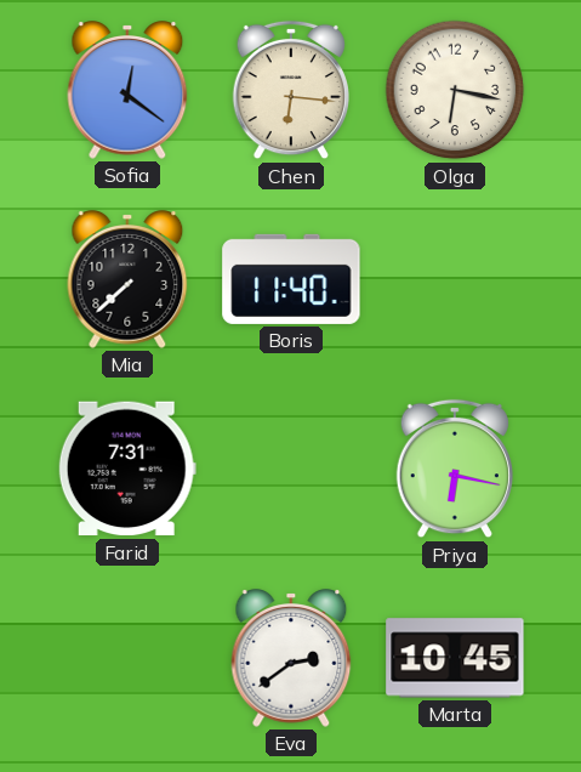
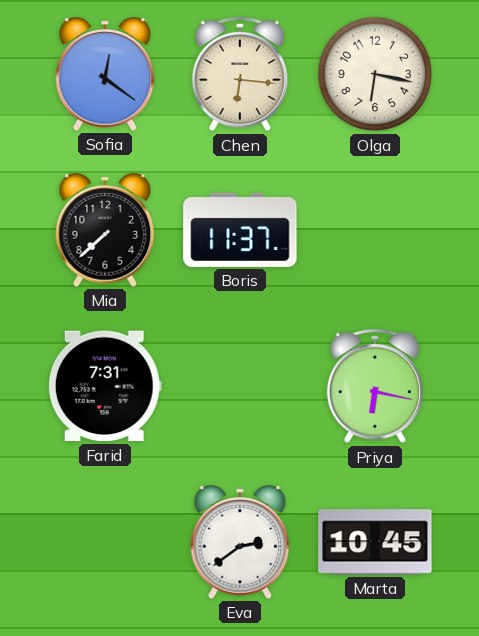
Boris: 11:40 -> 11:37
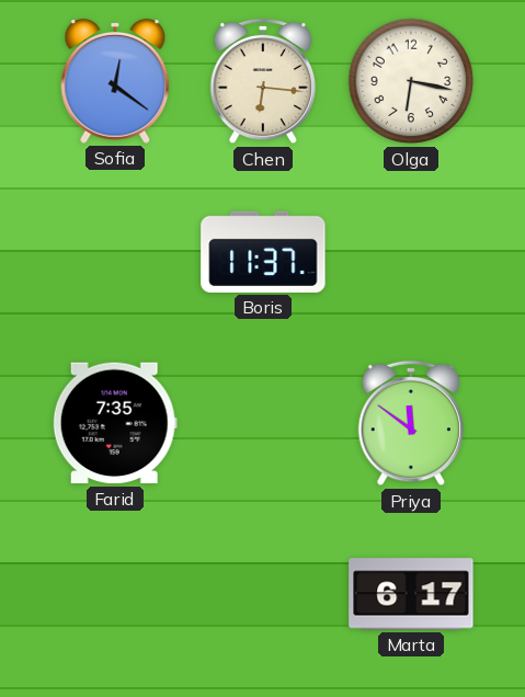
Mia: 7:38 -> none
Farid: 7:31 -> 7:35
Priya: 6:17 -> 11:51
Eva: 2:39 -> none
Marta: 10:45 -> 6:17
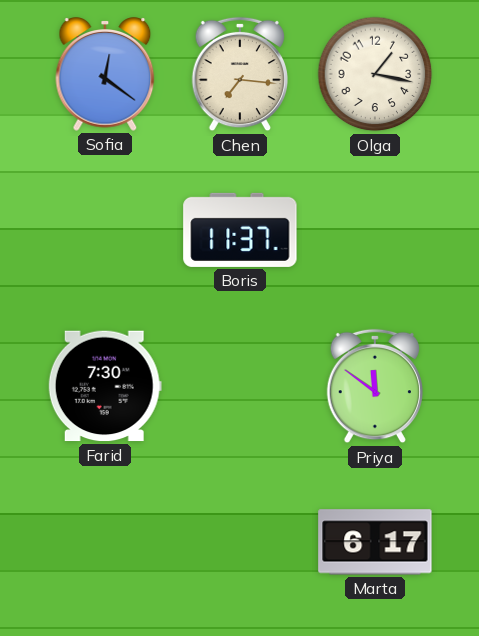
Chen: 6:16 -> 7:16
Olga: 6:17 -> 1:17
Farid: 7:35 -> 7:30
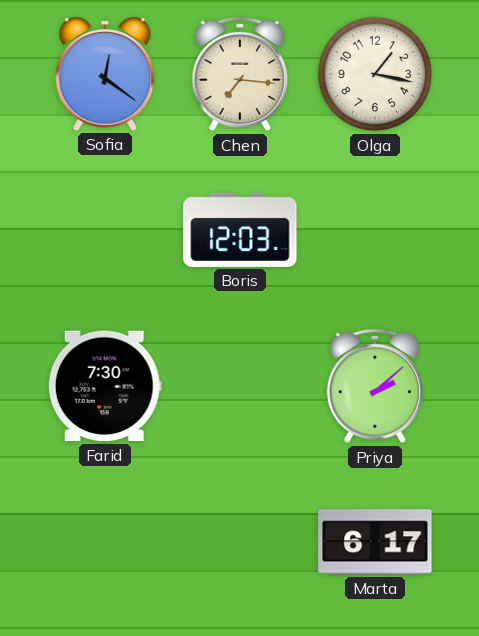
Boris: 11:37 -> 12:03
Priya: 11:51 -> 2:08
